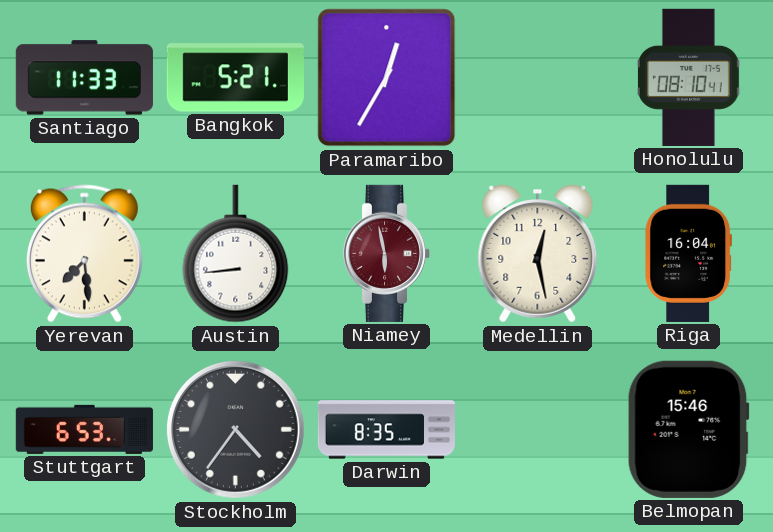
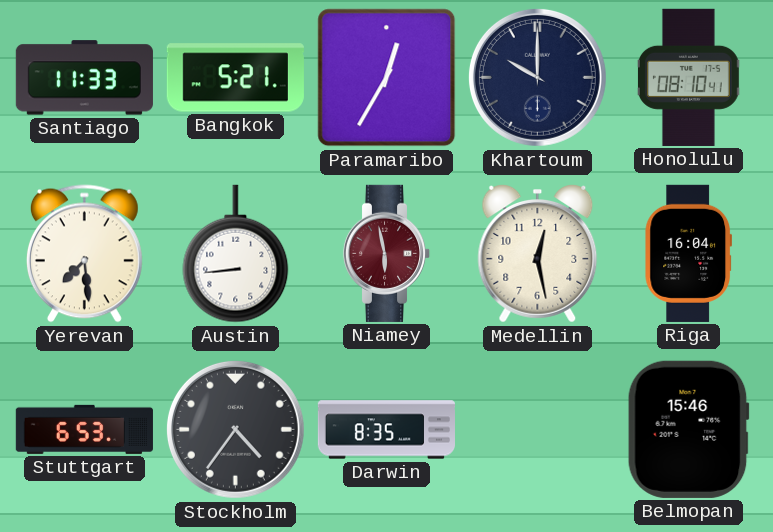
Khartoum: none -> 10:00
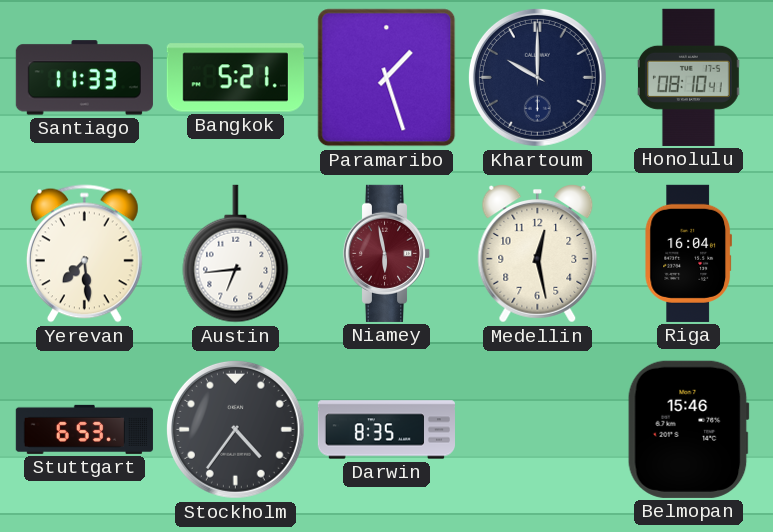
Paramaribo: 12:35 -> 1:27
Austin: 8:44 -> 6:44
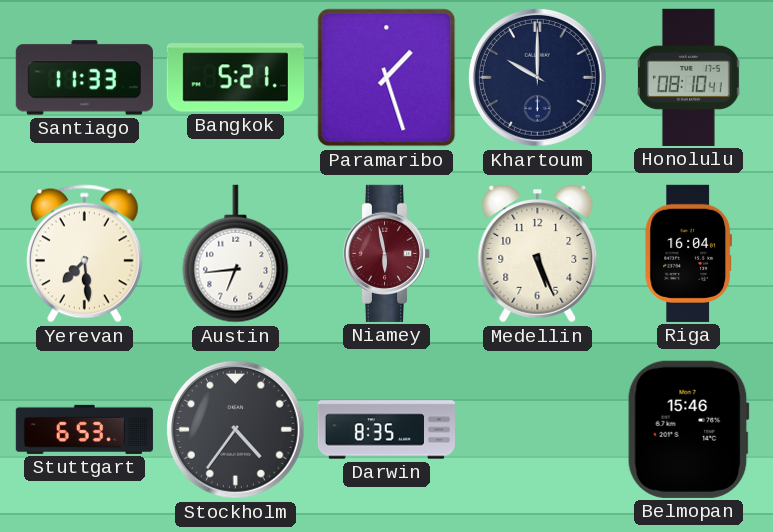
Medellin: 12:28 -> 5:26
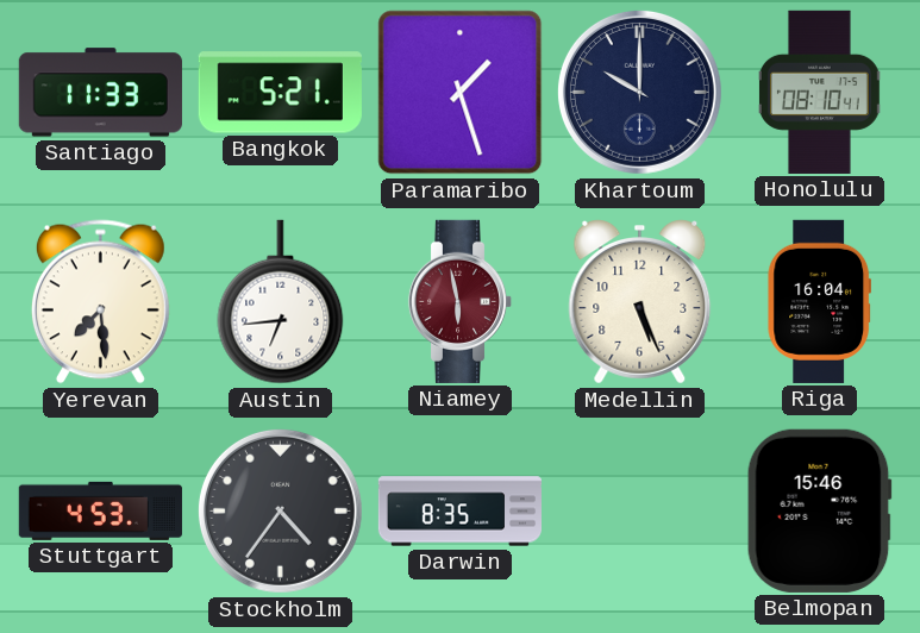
Stuttgart: 6:53 -> 4:53
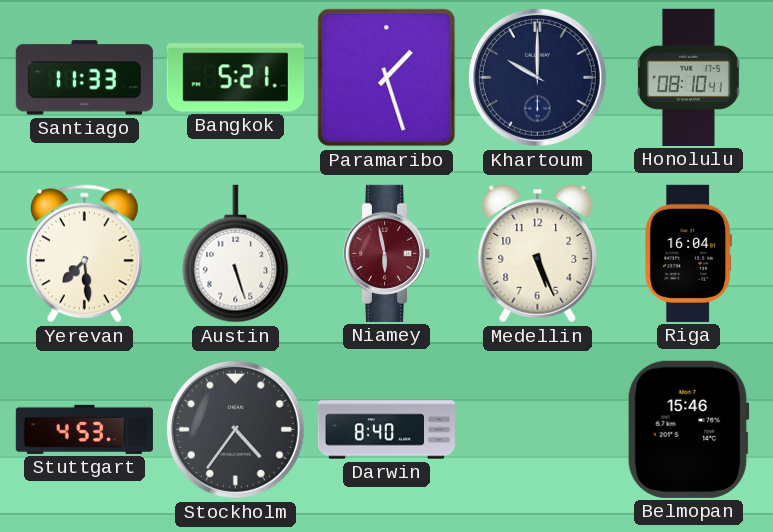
Austin: 6:44 -> 5:27
Darwin: 8:35 -> 8:40
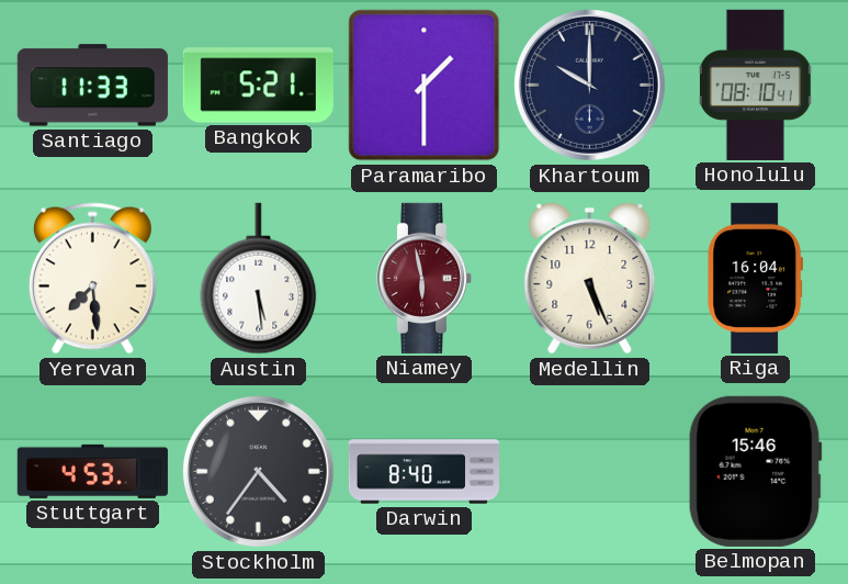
Paramaribo: 1:27 -> 1:30
Austin: 5:27 -> 5:29
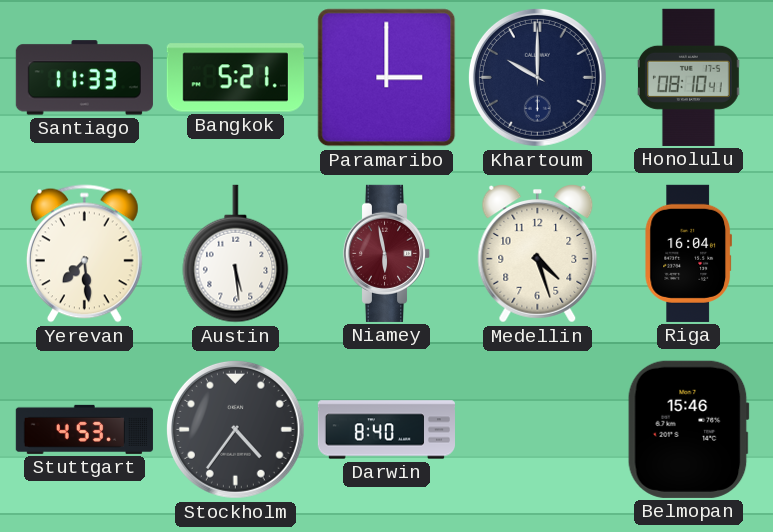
Paramaribo: 1:30 -> 3:00
Medellin: 5:26 -> 4:27
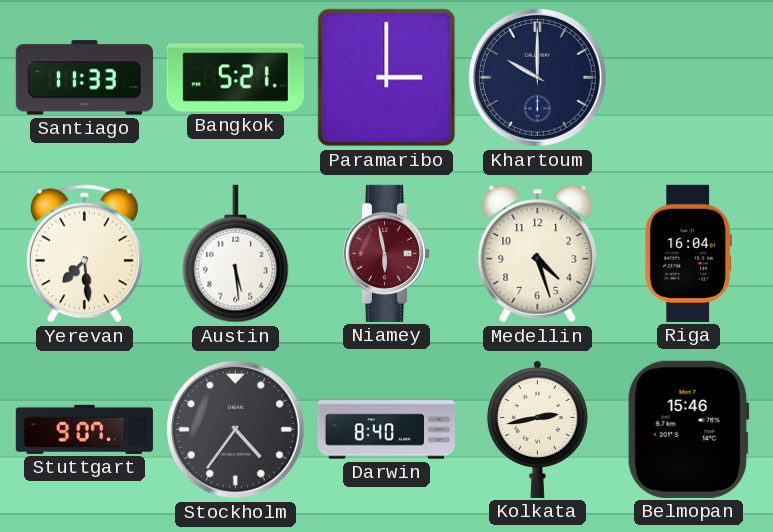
Honolulu: 08:10 -> none
Stuttgart: 4:53 -> 9:07
Kolkata: none -> 2:43
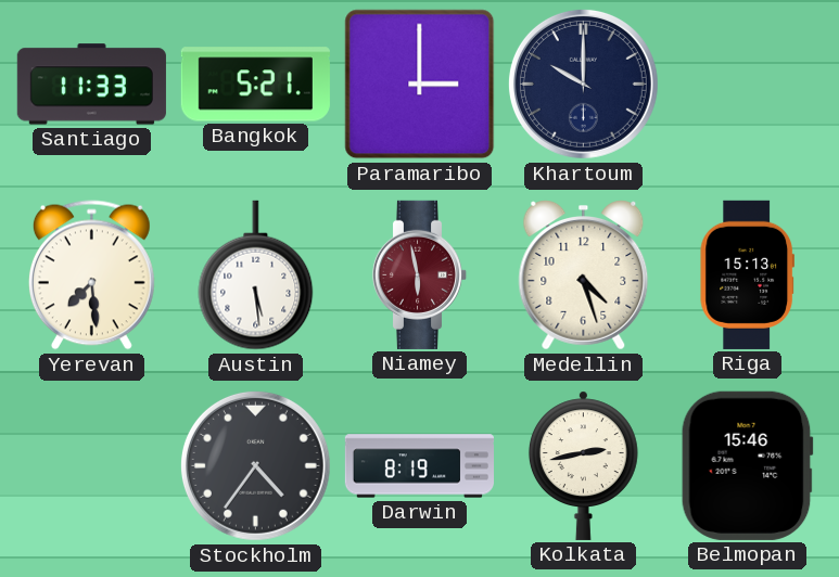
Riga: 16:04 -> 15:13
Stuttgart: 9:07 -> none
Darwin: 8:40 -> 8:19
